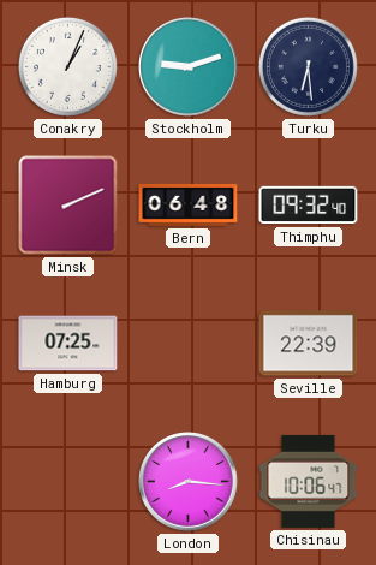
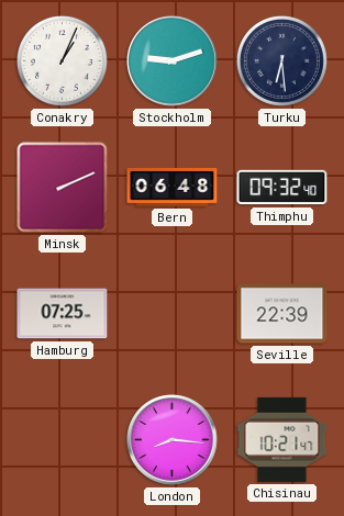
Chisinau: 10:06 -> 10:21
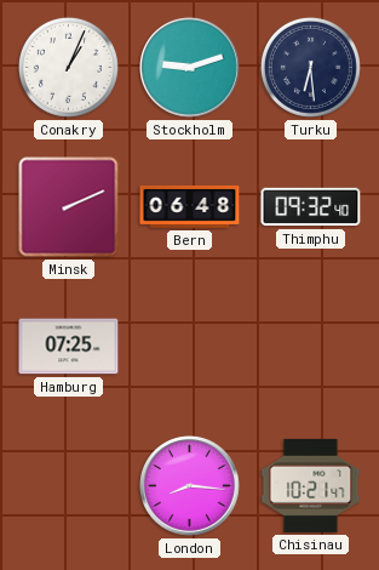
Seville: 22:39 -> none
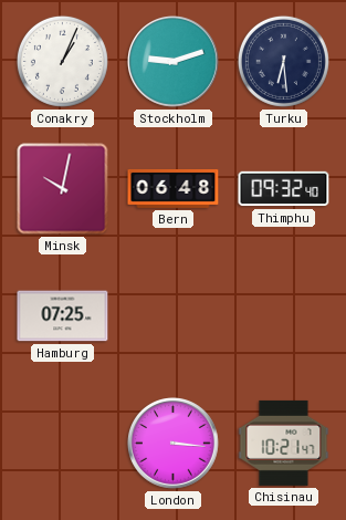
Minsk: 2:11 -> 10:02
London: 8:16 -> 3:16
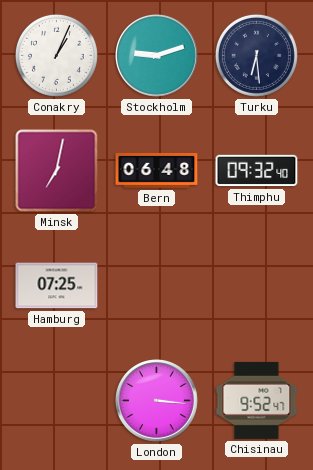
Minsk: 10:02 -> 7:02
Chisinau: 10:21 -> 9:52
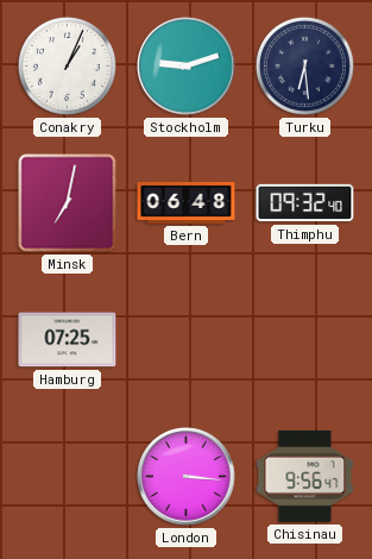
Chisinau: 9:52 -> 9:56
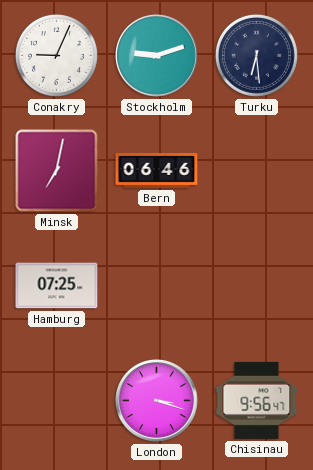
Conakry: 1:04 -> 9:04
Bern: 06:48 -> 06:46
Thimphu: 09:32 -> none
London: 3:16 -> 3:18
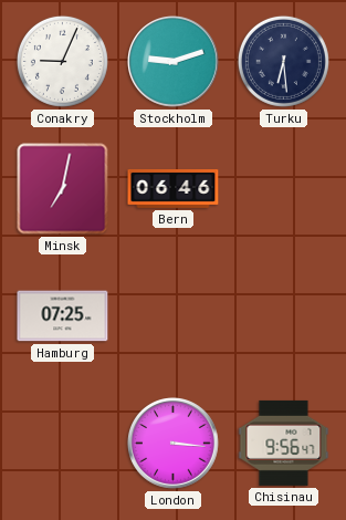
London: 3:18 -> 3:16
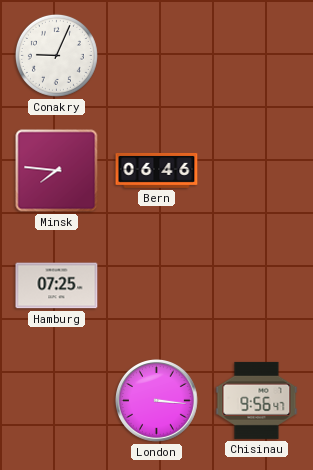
Stockholm: 9:12 -> none
Turku: 6:29 -> none
Minsk: 7:02 -> 7:46
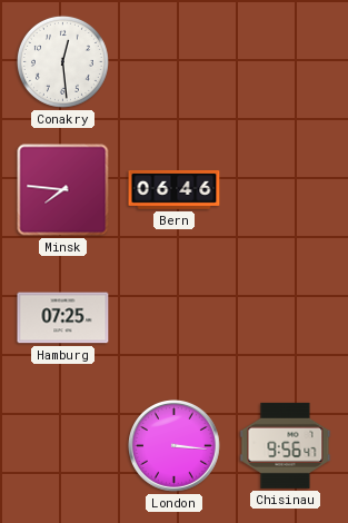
Conakry: 9:04 -> 12:29
